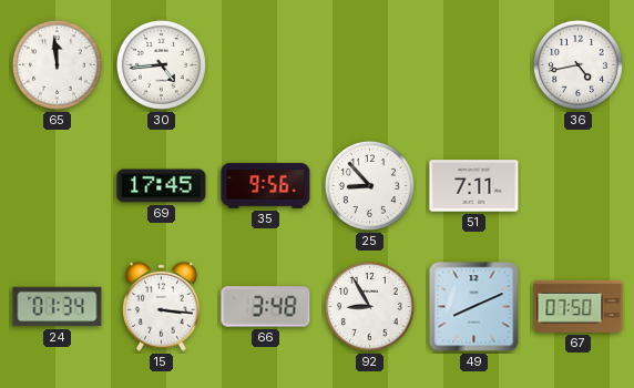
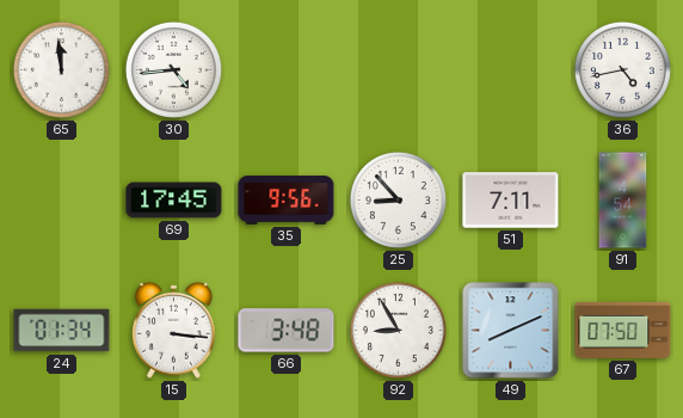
91: none -> 4:54
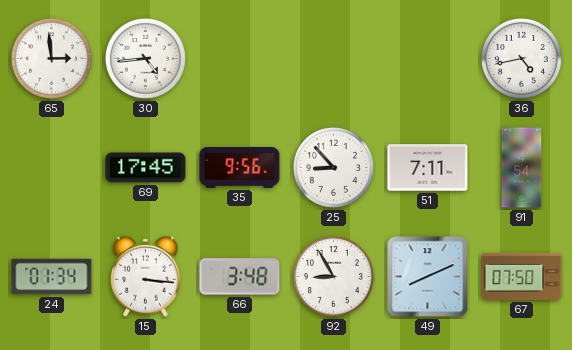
65: 11:59 -> 2:59
